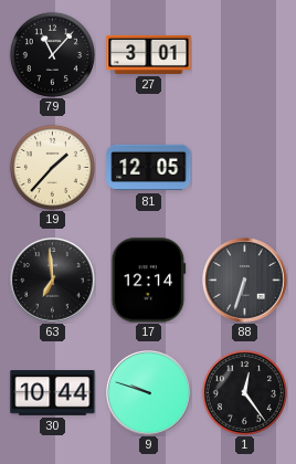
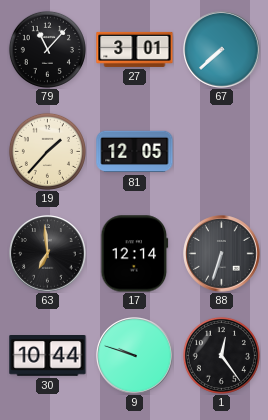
67: none -> 7:38
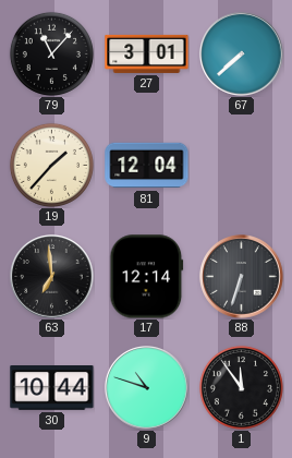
81: 12:05 -> 12:04
9: 9:48 -> 10:48
1: 12:24 -> 11:54
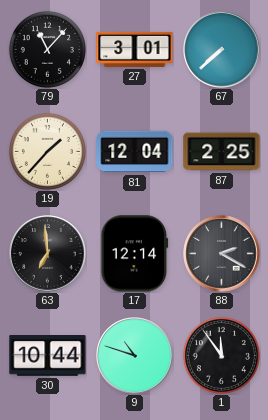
87: none -> 2:25
88: 6:33 -> 2:20
